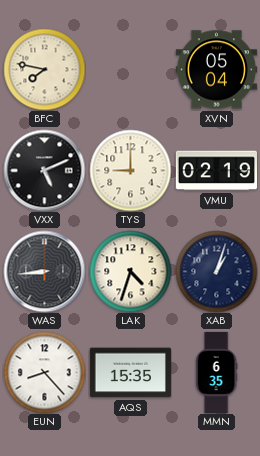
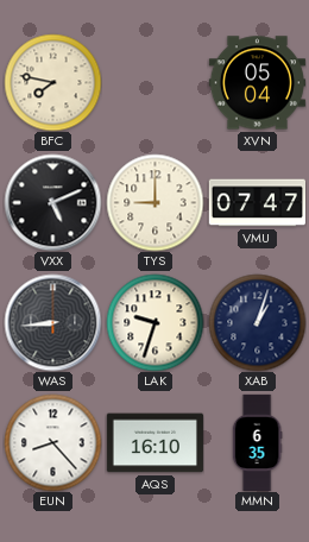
VMU: 02:19 -> 07:47
LAK: 4:33 -> 9:33
AQS: 15:35 -> 16:10
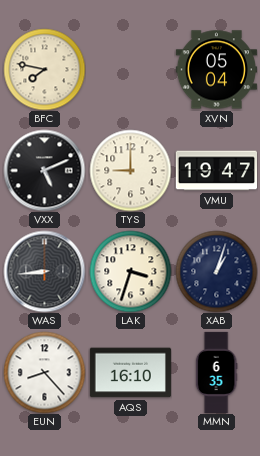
VMU: 07:47 -> 19:47
LAK: 9:33 -> 3:33
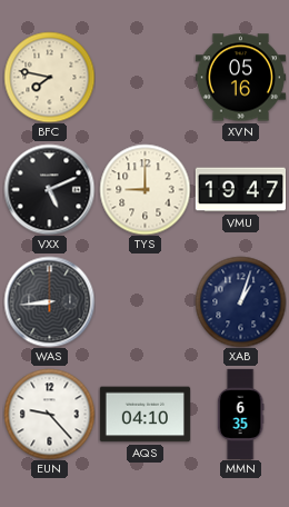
XVN: 05:04 -> 05:16
LAK: 3:33 -> none
EUN: 8:23 -> 9:23
AQS: 16:10 -> 04:10
